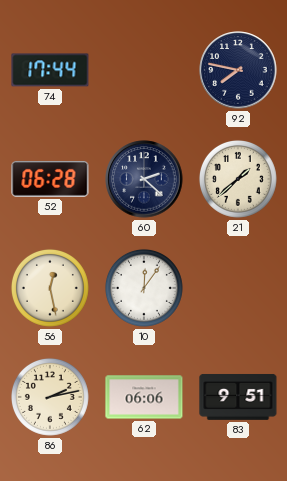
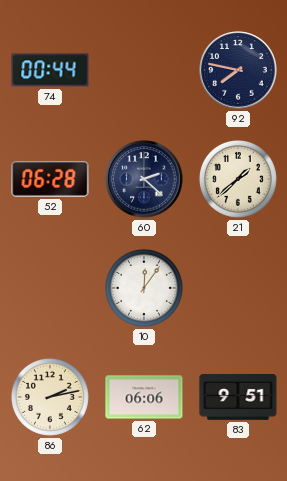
74: 17:44 -> 00:44
56: 12:28 -> none
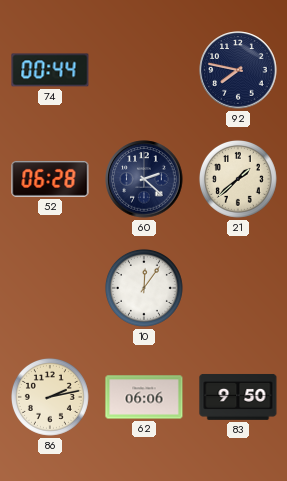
83: 9:51 -> 9:50
